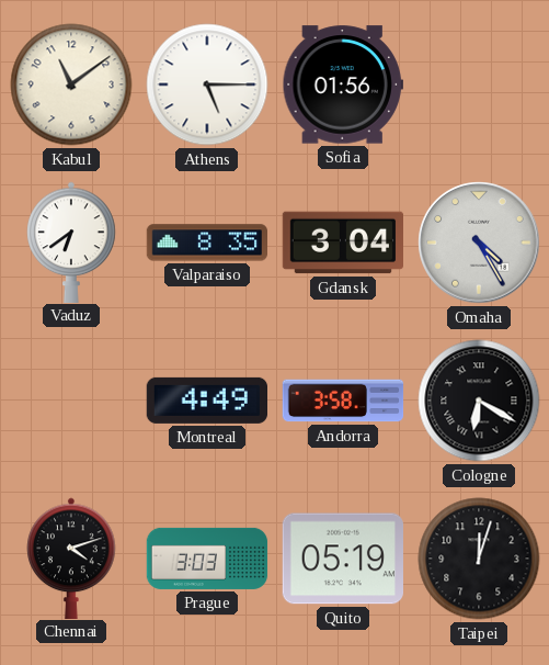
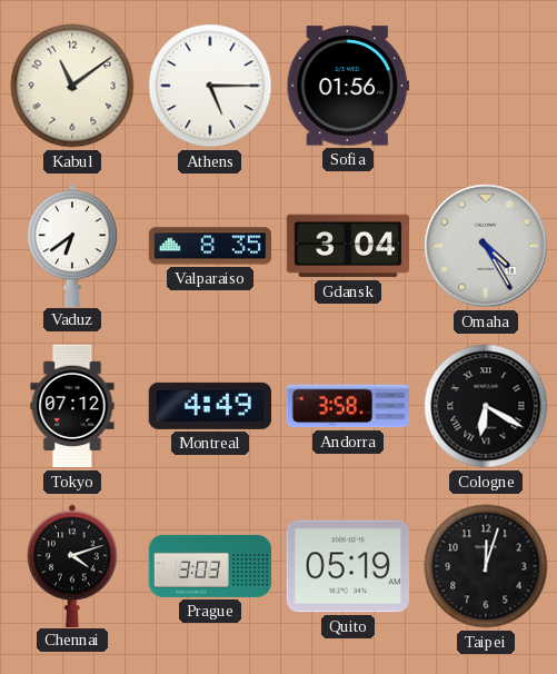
Tokyo: none -> 07:12
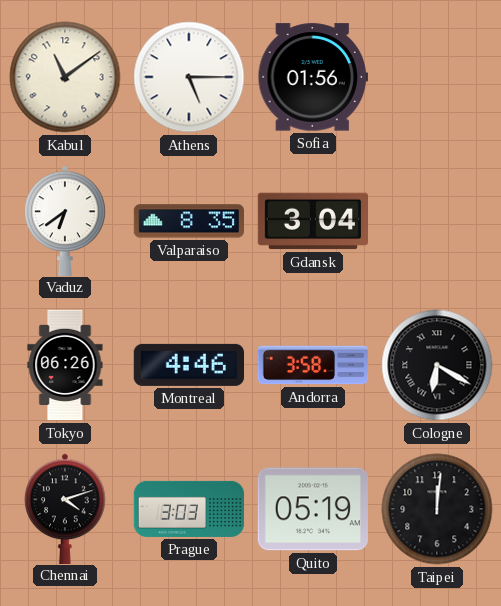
Omaha: 4:25 -> none
Tokyo: 07:12 -> 06:26
Montreal: 4:49 -> 4:46
Taipei: 12:03 -> 12:01
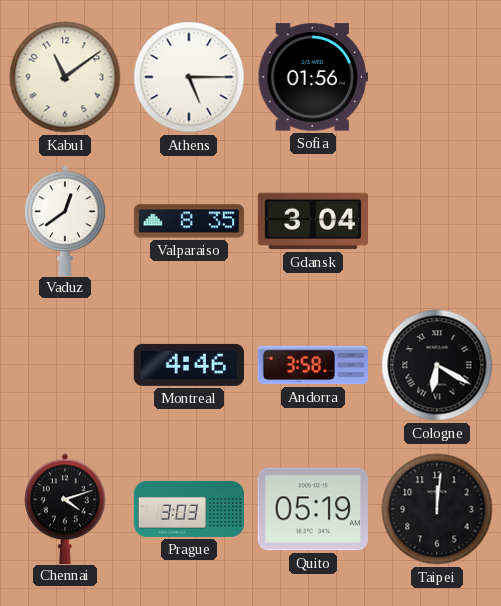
Vaduz: 6:39 -> 12:39
Tokyo: 06:26 -> none
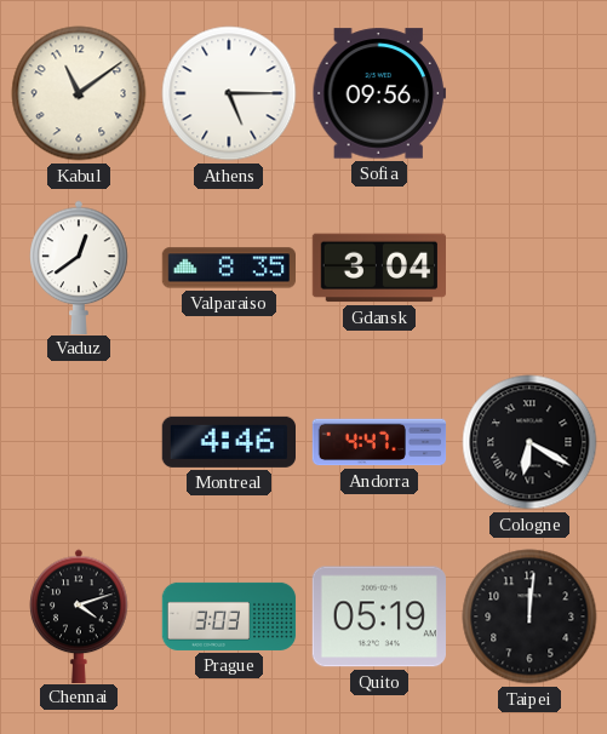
Sofia: 01:56 -> 09:56
Andorra: 3:58 -> 4:47
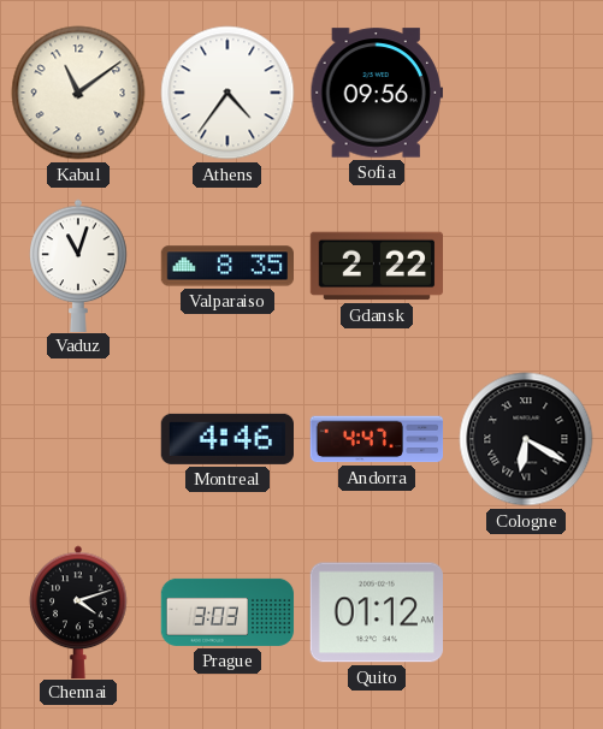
Athens: 5:15 -> 4:36
Vaduz: 12:39 -> 11:03
Gdansk: 3:04 -> 2:22
Quito: 05:19 -> 01:12
Taipei: 12:01 -> none
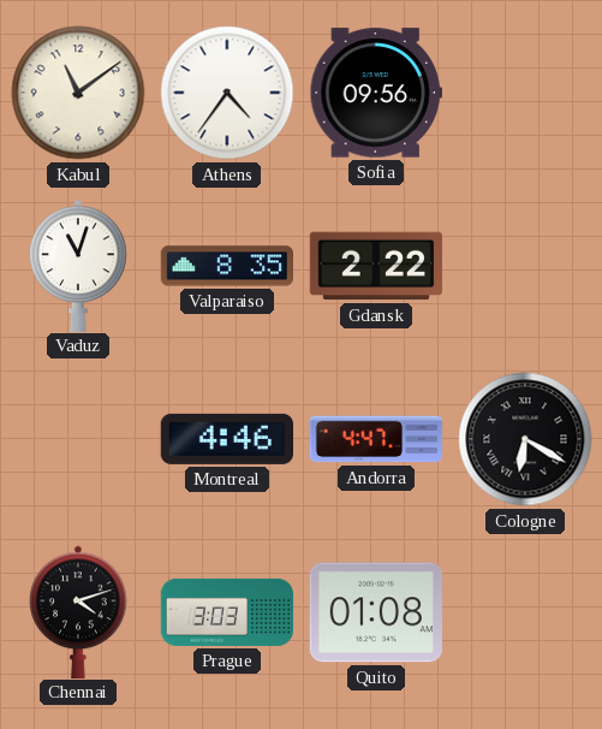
Quito: 01:12 -> 01:08
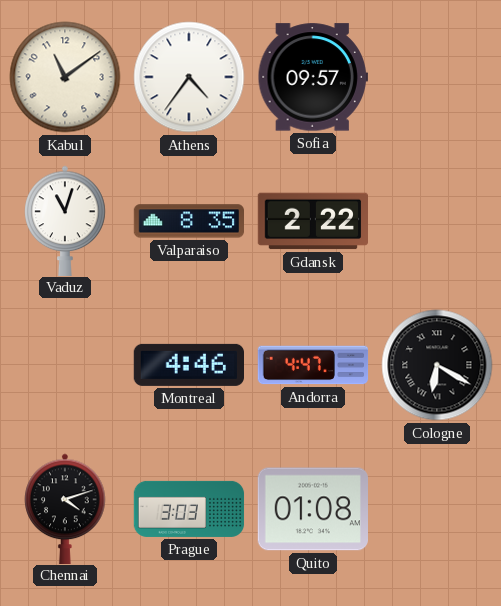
Sofia: 09:56 -> 09:57
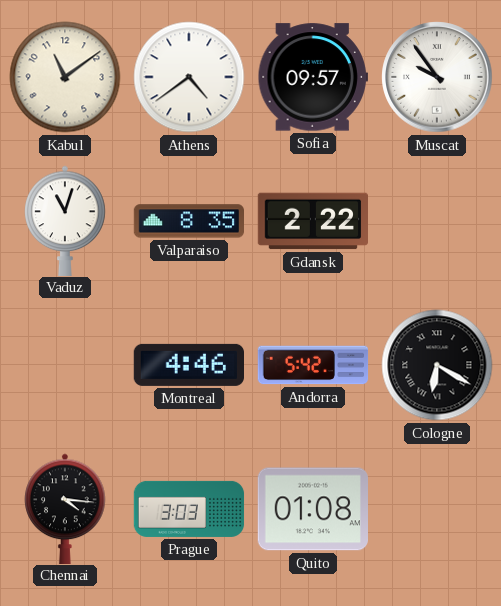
Athens: 4:36 -> 4:39
Muscat: none -> 9:54
Andorra: 4:47 -> 5:42
Chennai: 4:12 -> 4:16
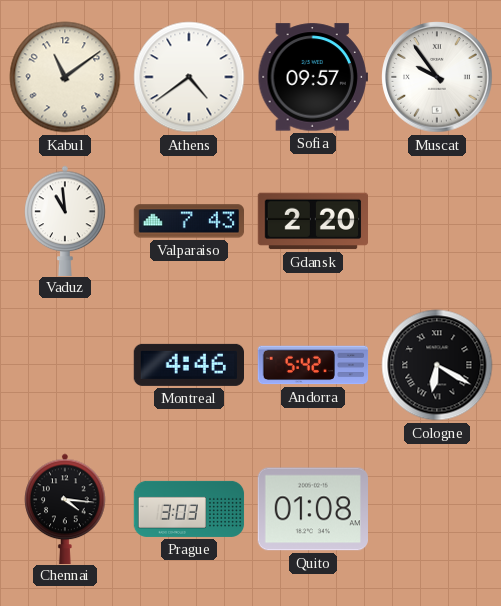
Vaduz: 11:03 -> 10:59
Valparaiso: 8:35 -> 7:43
Gdansk: 2:22 -> 2:20
